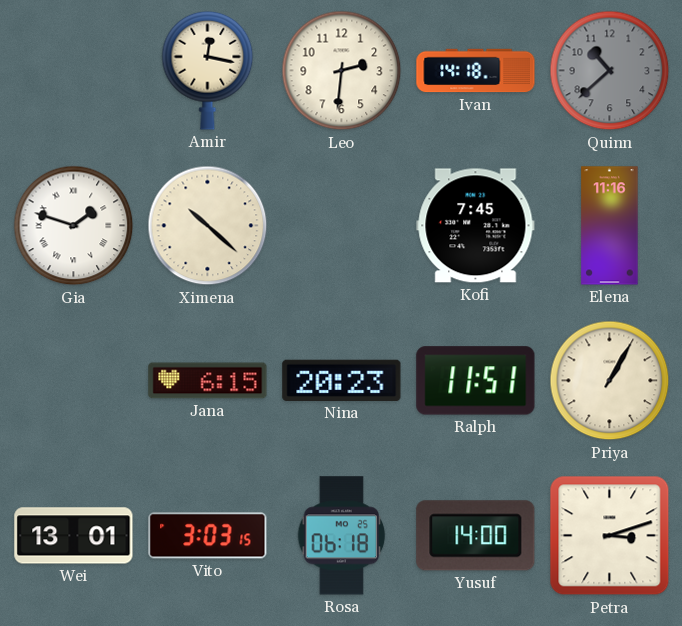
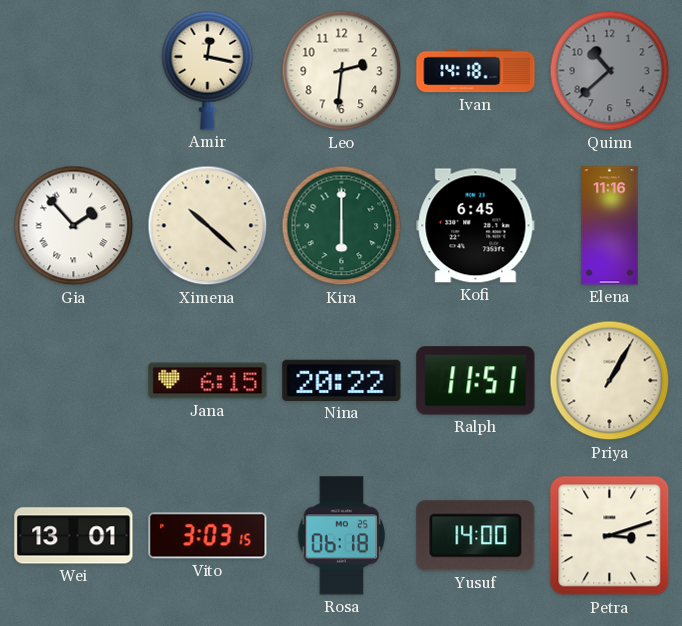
Gia: 1:48 -> 1:53
Kira: none -> 6:00
Kofi: 7:45 -> 6:45
Nina: 20:23 -> 20:22
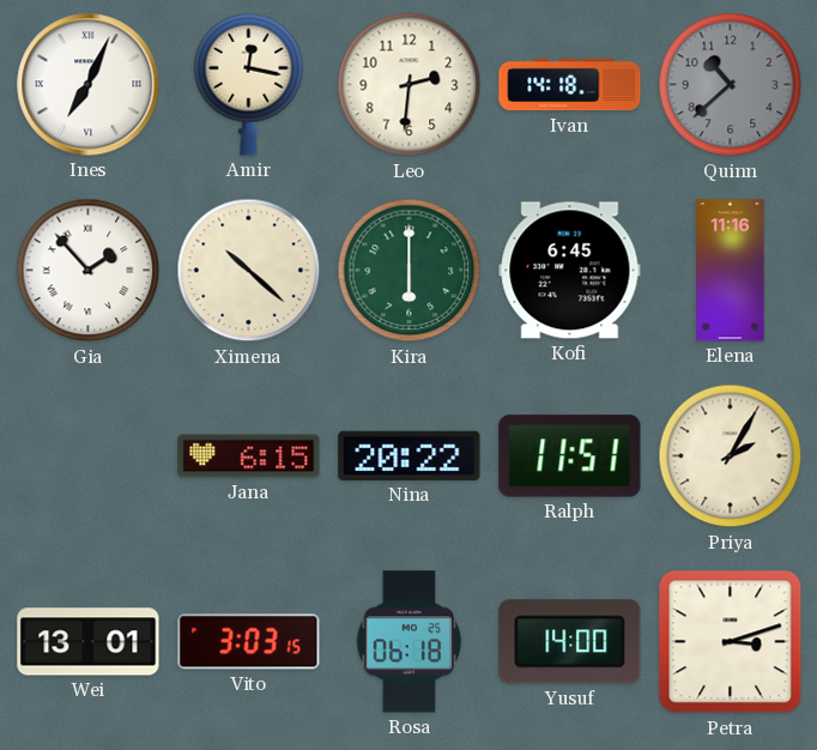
Ines: none -> 7:04
Priya: 1:05 -> 2:05
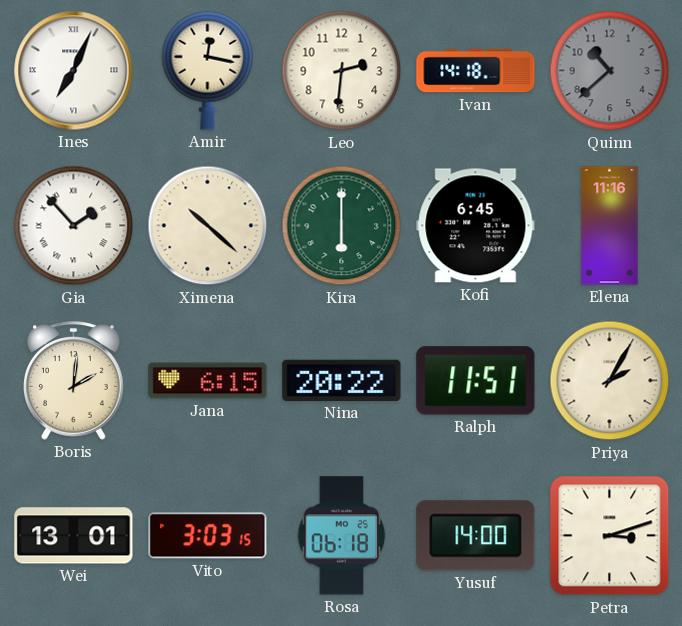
Boris: none -> 2:01
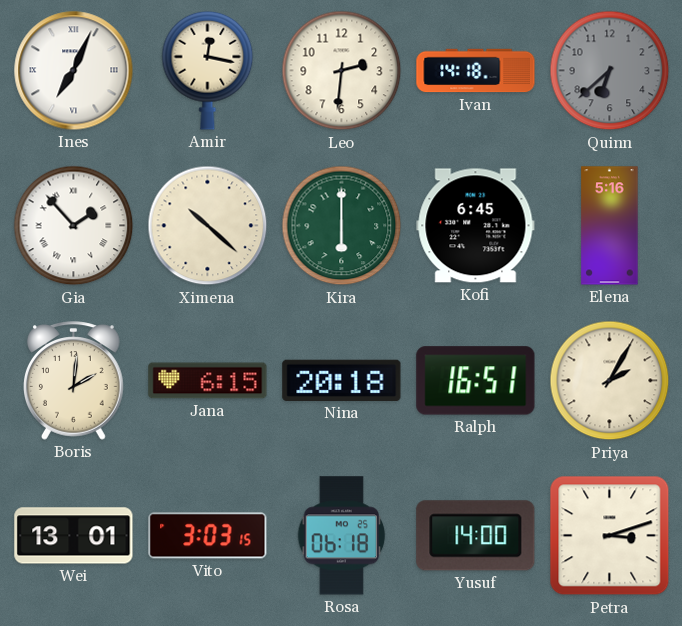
Quinn: 10:38 -> 6:38
Elena: 11:16 -> 5:16
Nina: 20:22 -> 20:18
Ralph: 11:51 -> 16:51
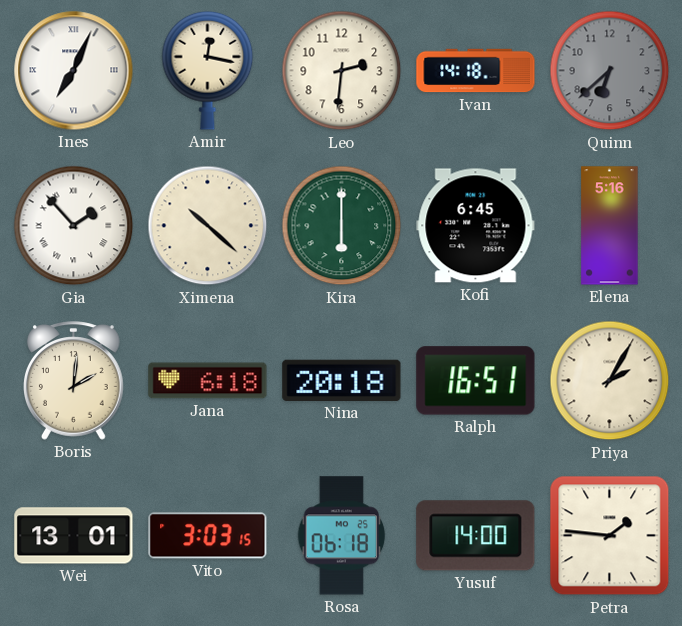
Jana: 6:15 -> 6:18
Petra: 3:12 -> 1:46
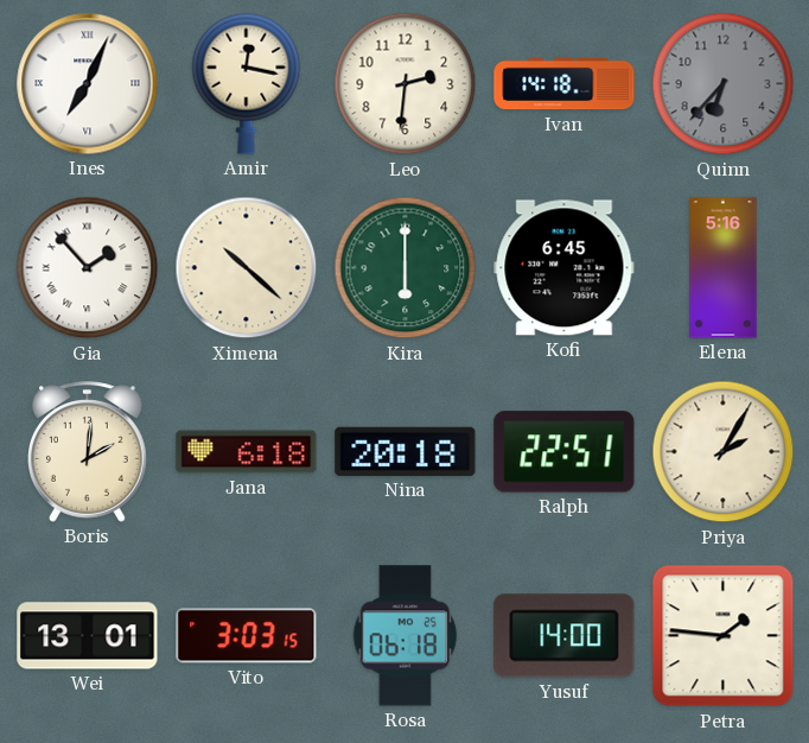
Quinn: 6:38 -> 6:37
Ralph: 16:51 -> 22:51
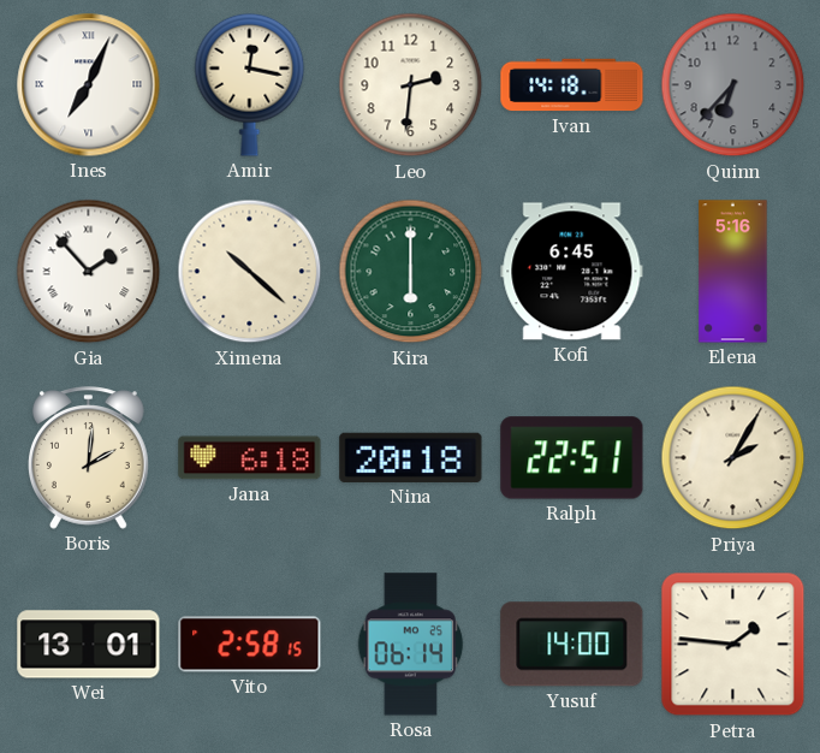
Vito: 3:03 -> 2:58
Rosa: 06:18 -> 06:14
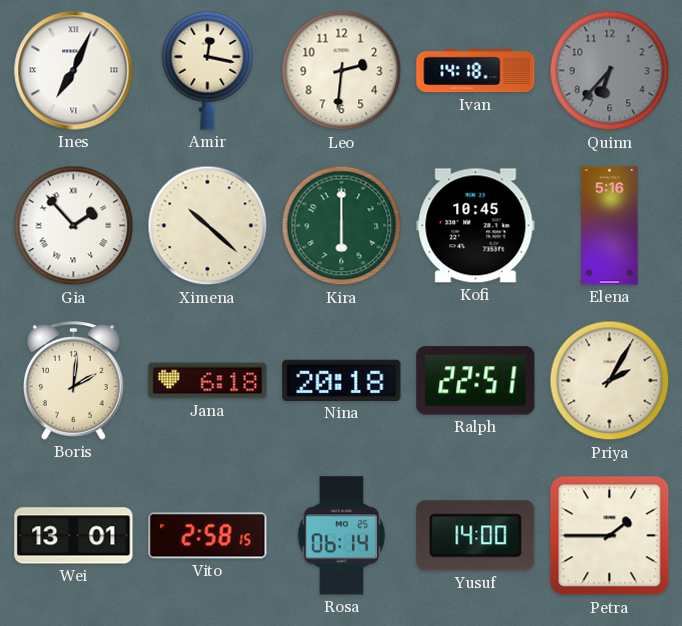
Kofi: 6:45 -> 10:45
Petra: 1:46 -> 1:45
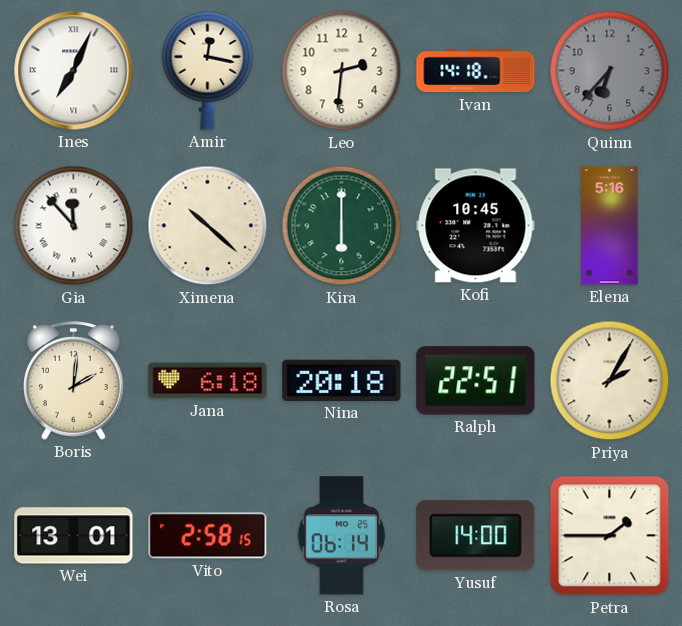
Gia: 1:53 -> 11:53
